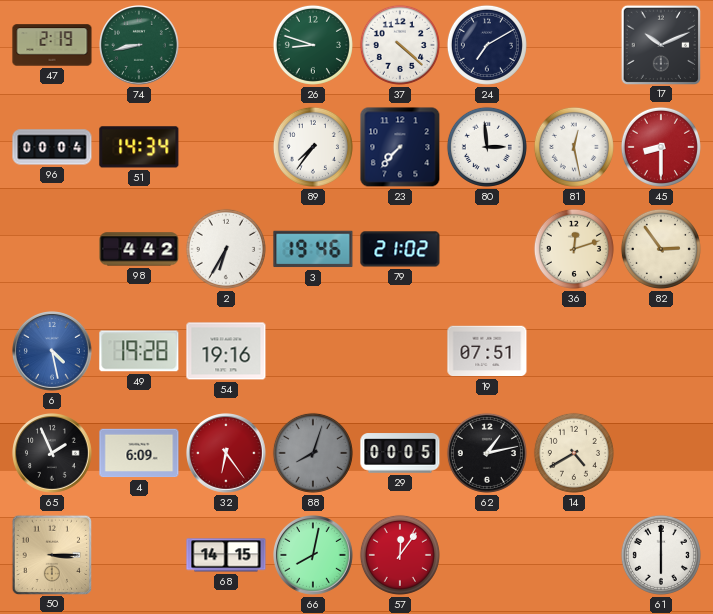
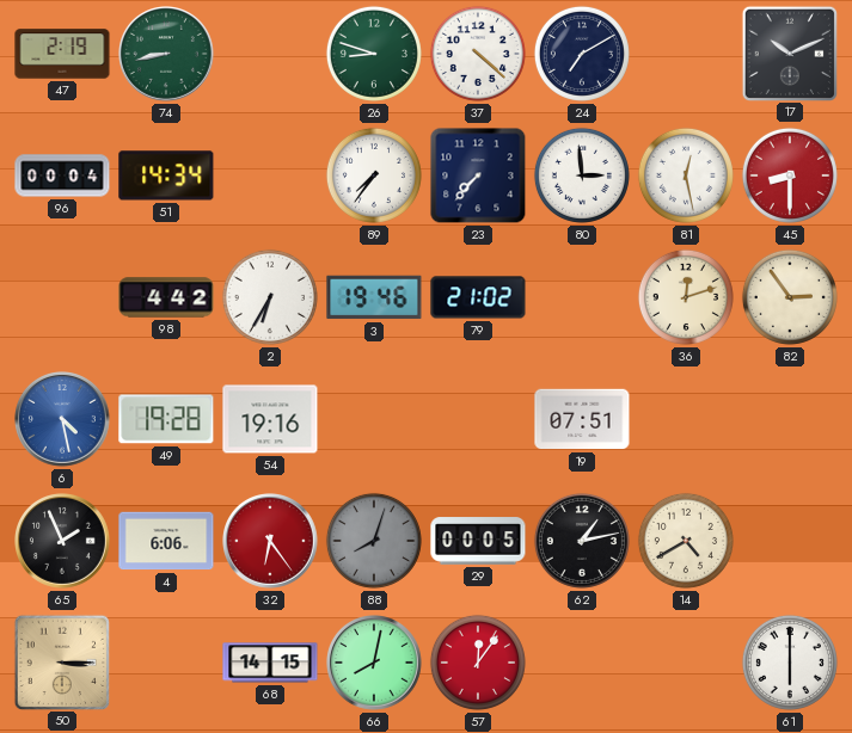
4: 6:09 -> 6:06
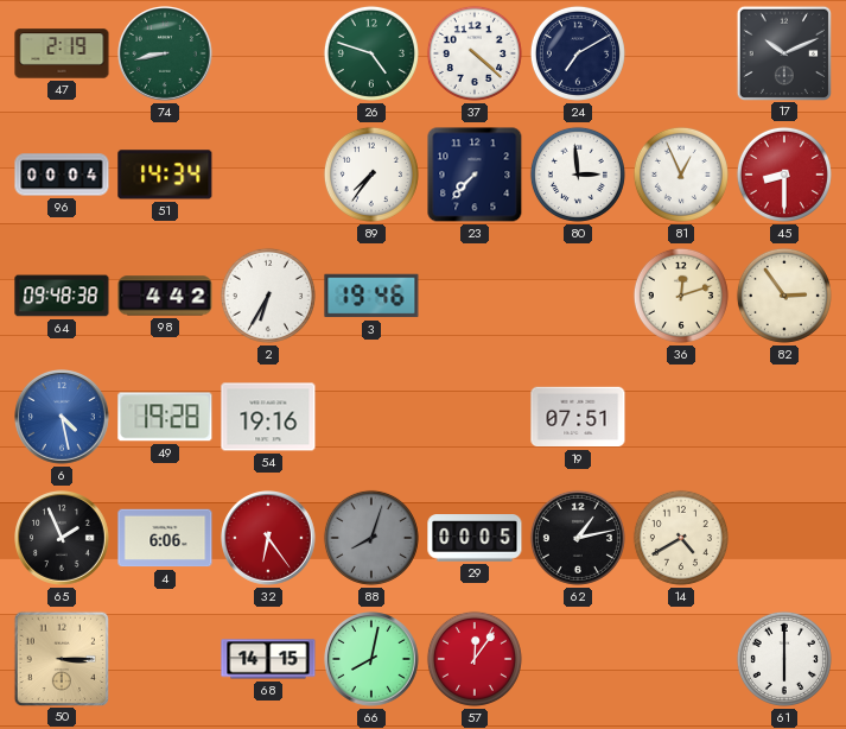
26: 8:48 -> 4:48
81: 12:28 -> 12:56
64: none -> 09:48
79: 21:02 -> none
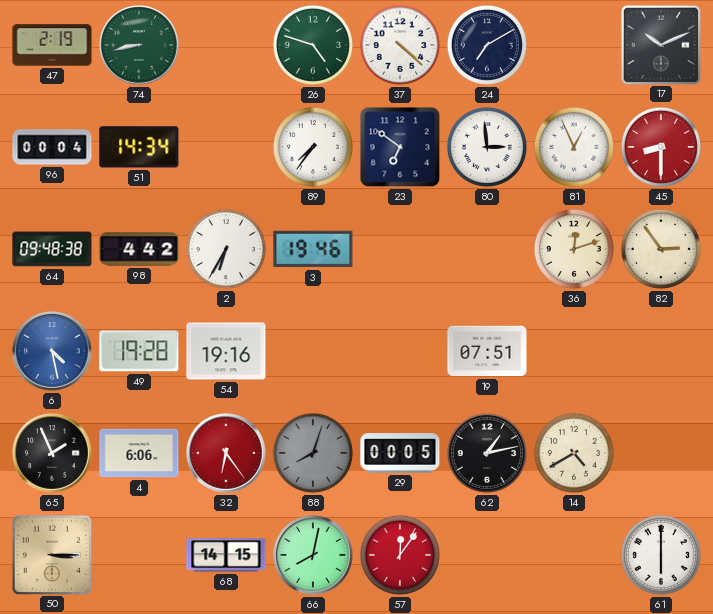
23: 7:37 -> 6:51
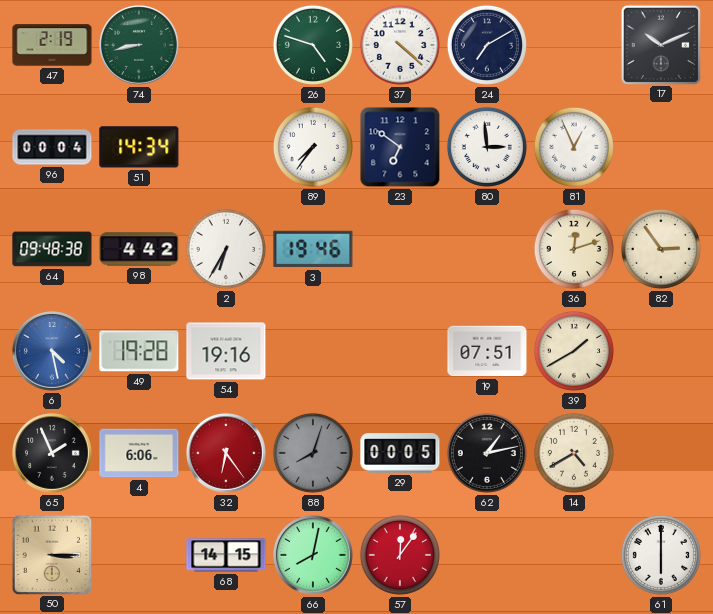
45: 8:30 -> none
39: none -> 1:40
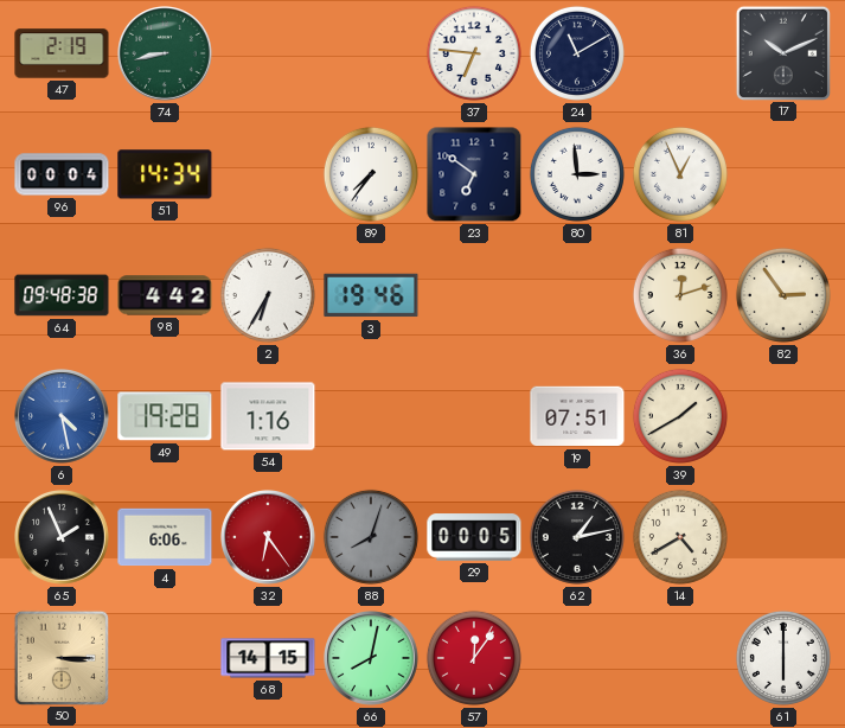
26: 4:48 -> none
37: 4:22 -> 6:46
24: 7:10 -> 11:10
54: 19:16 -> 1:16
